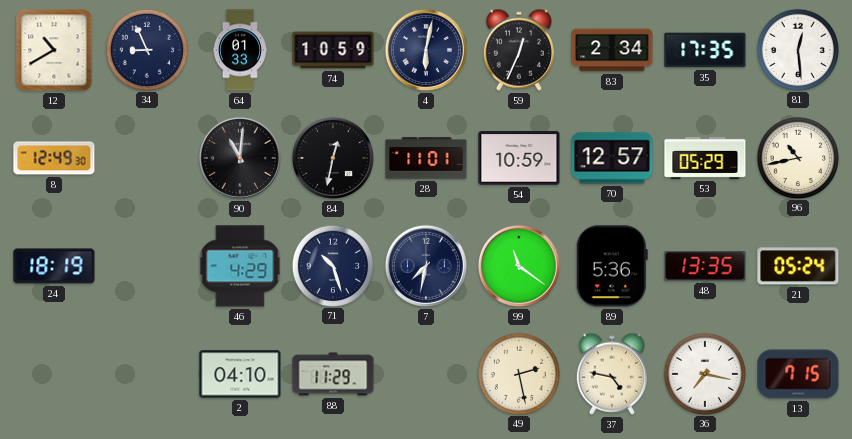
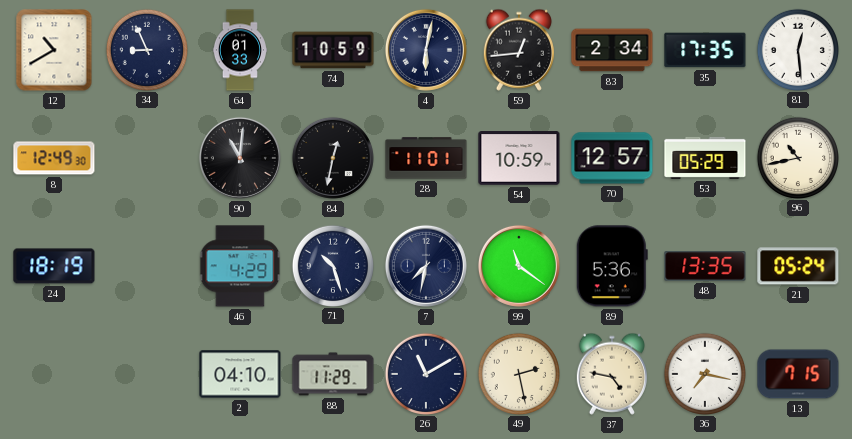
59: 12:34 -> 12:44
26: none -> 11:10
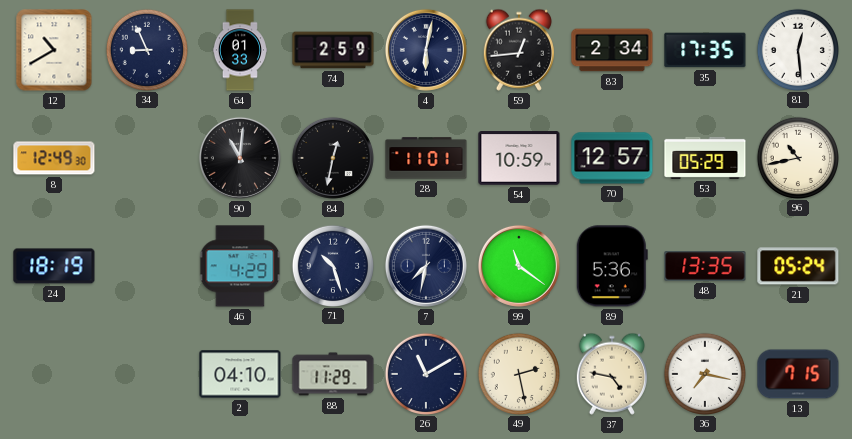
74: 10:59 -> 2:59
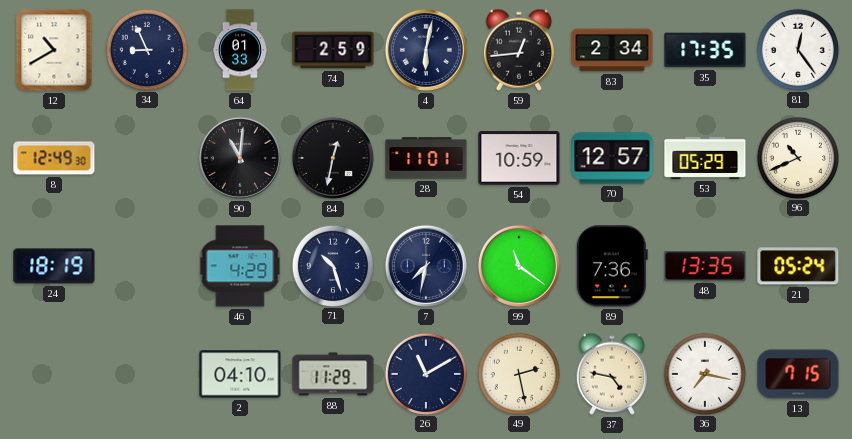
81: 12:29 -> 12:24
96: 10:43 -> 10:41
89: 5:36 -> 7:36
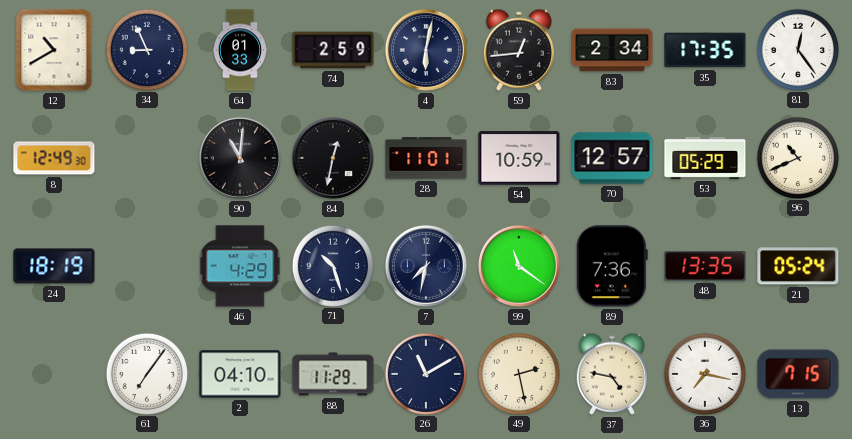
61: none -> 7:06
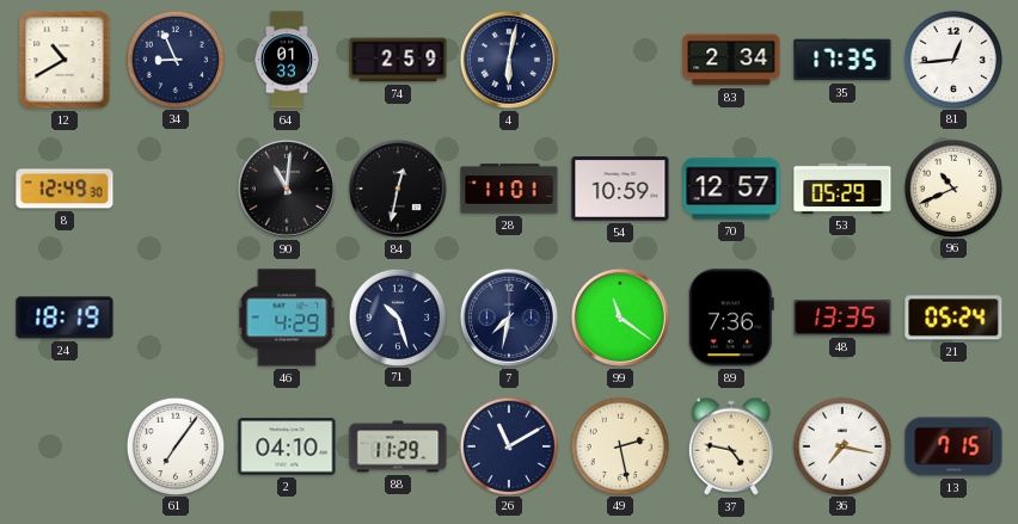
59: 12:44 -> none
81: 12:24 -> 12:44
